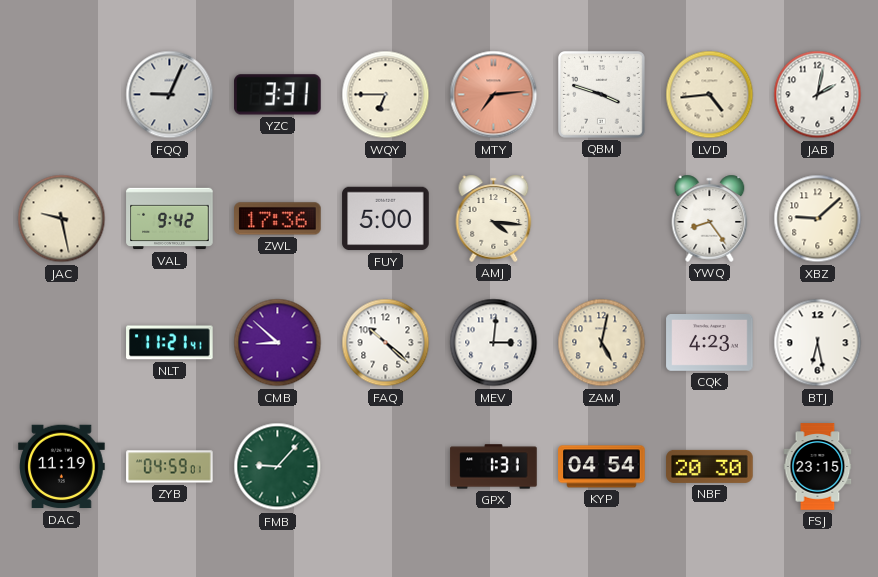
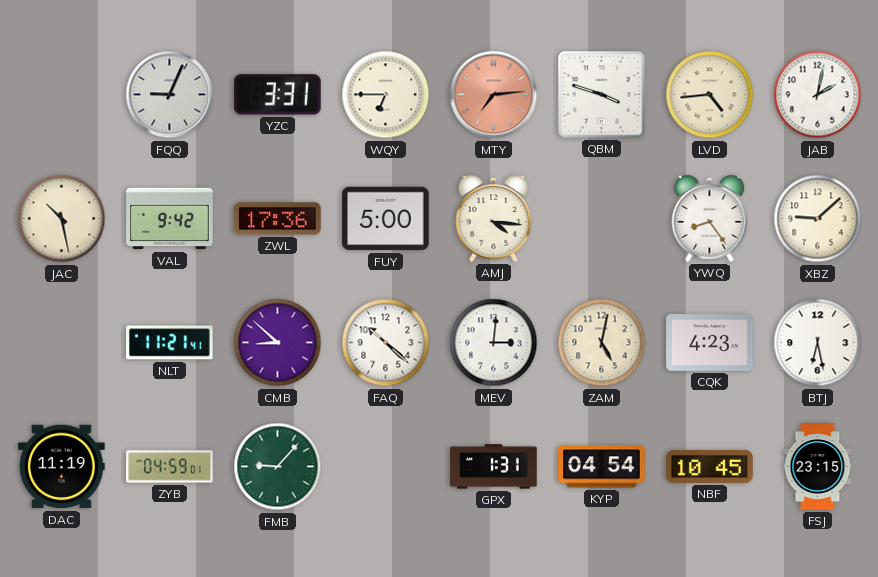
JAC: 9:28 -> 10:28
NBF: 20:30 -> 10:45
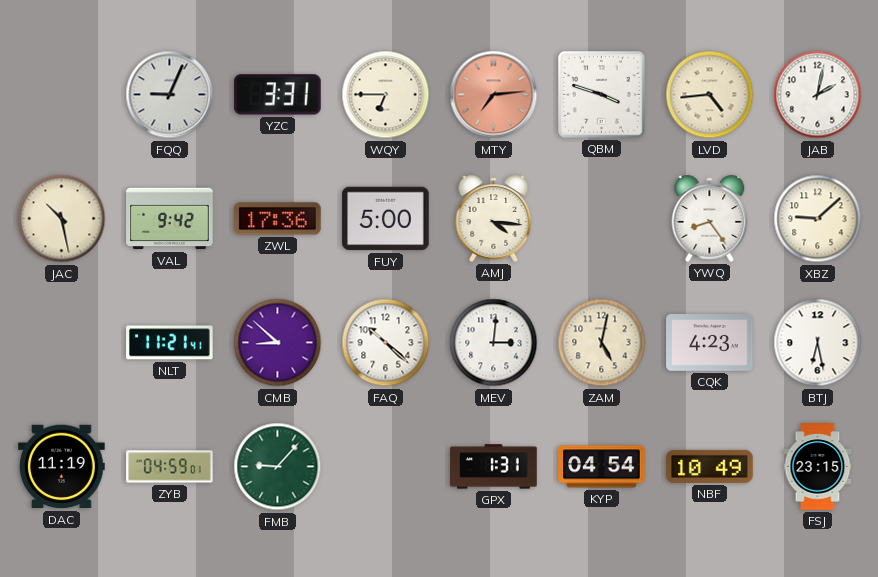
NBF: 10:45 -> 10:49
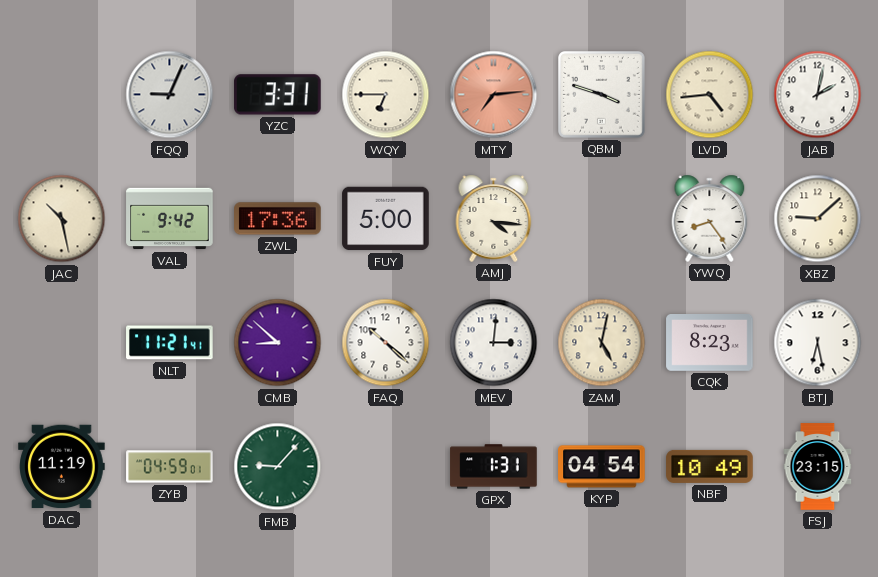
CQK: 4:23 -> 8:23
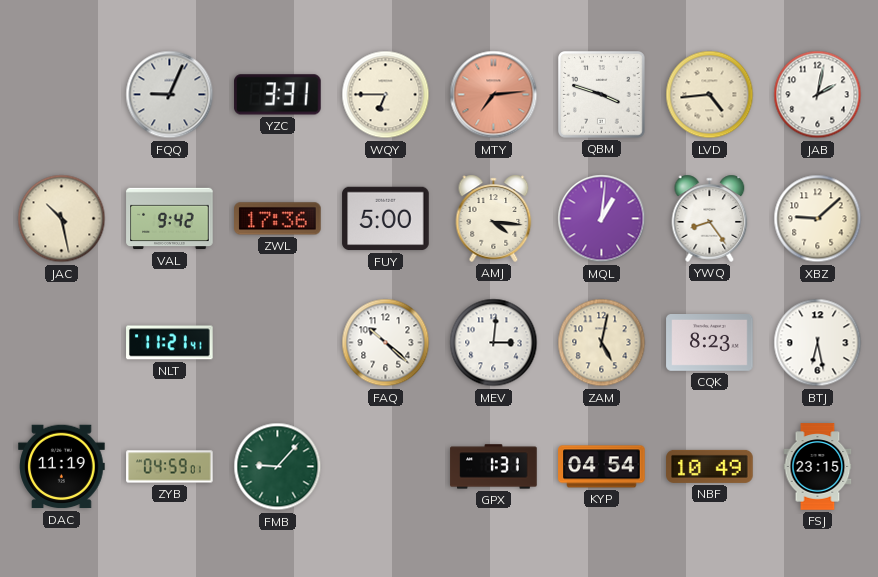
MQL: none -> 1:01
CMB: 8:52 -> none
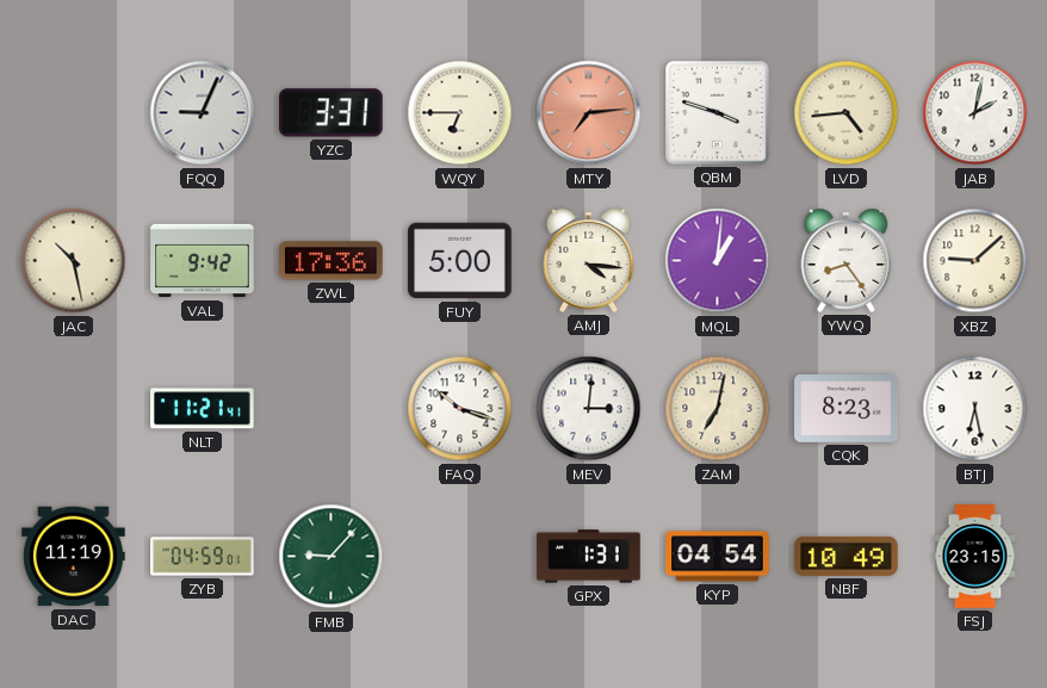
FAQ: 10:22 -> 10:18
ZAM: 5:02 -> 7:02
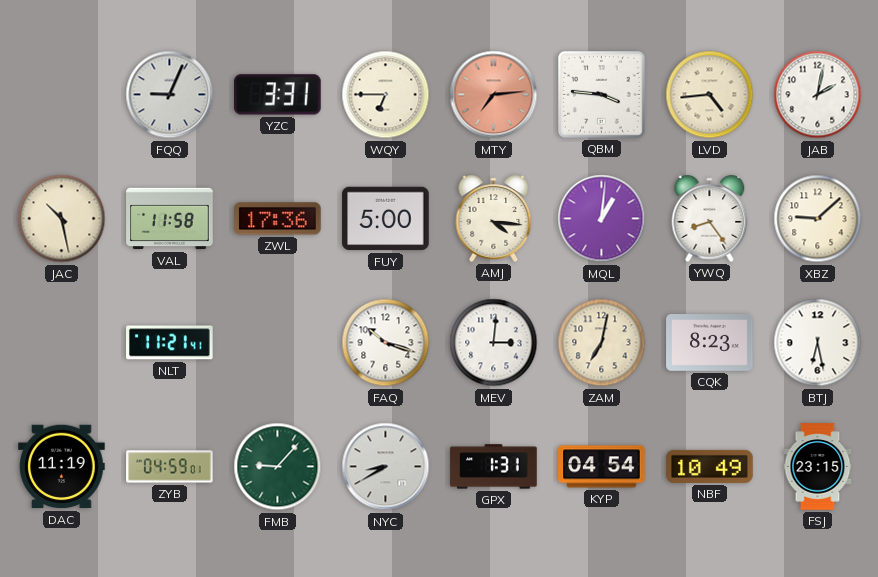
QBM: 3:48 -> 3:46
VAL: 9:42 -> 11:58
NYC: none -> 8:40
